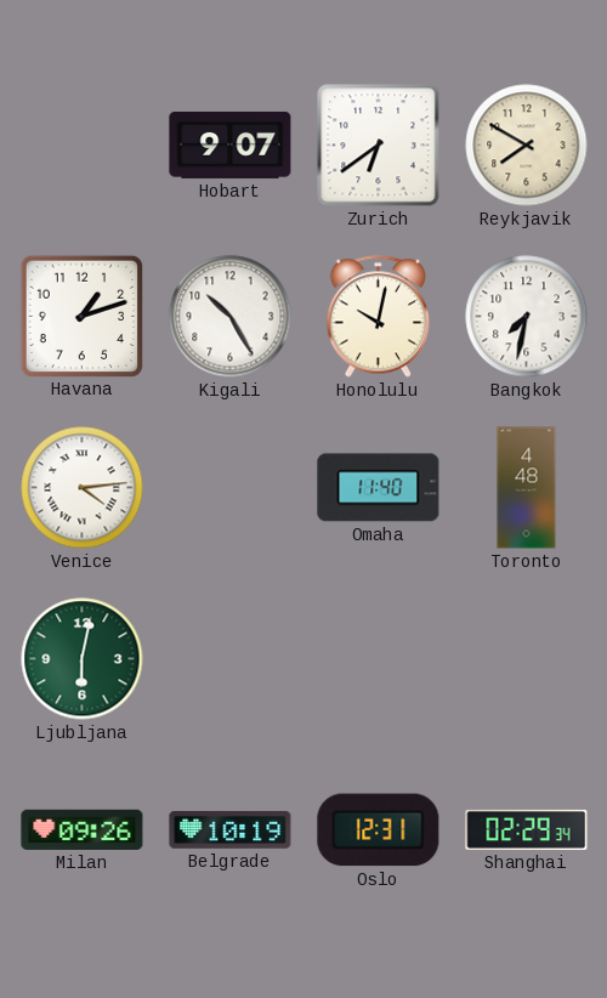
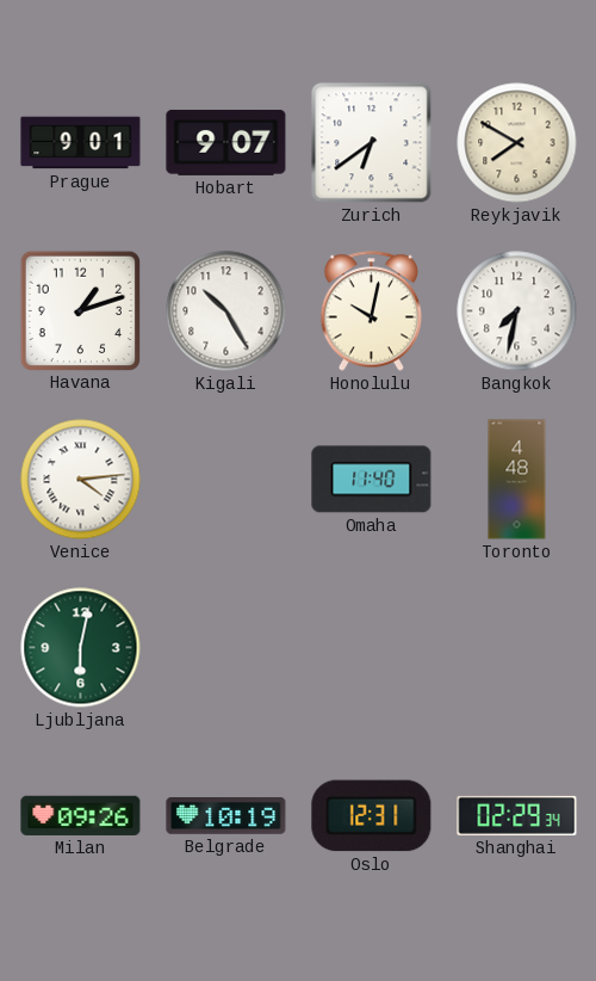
Prague: none -> 9:01
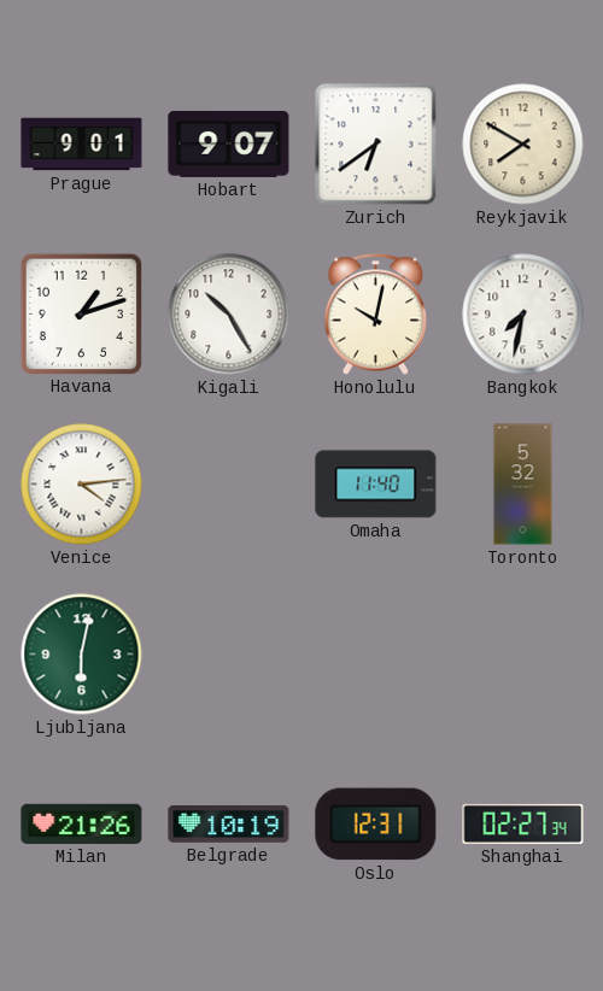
Toronto: 4:48 -> 5:32
Milan: 09:26 -> 21:26
Shanghai: 02:29 -> 02:27
